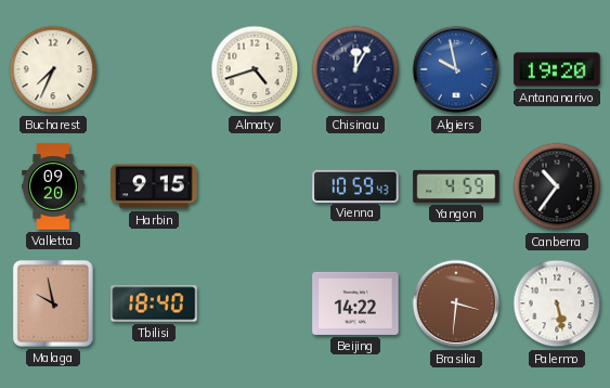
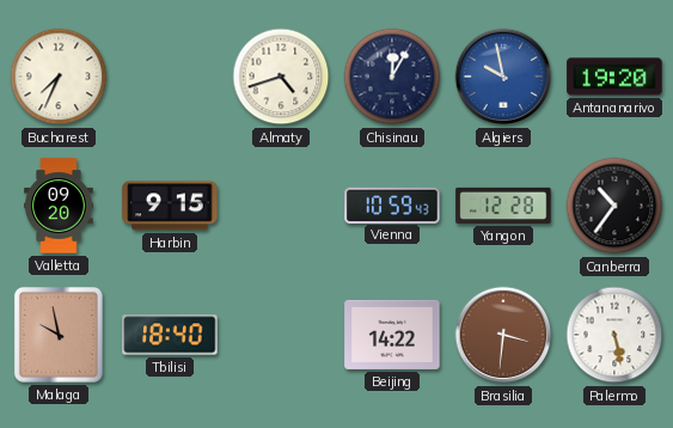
Yangon: 4:59 -> 12:28
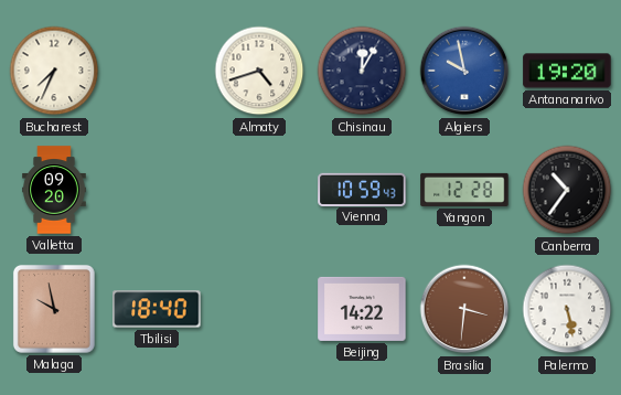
Harbin: 9:15 -> none
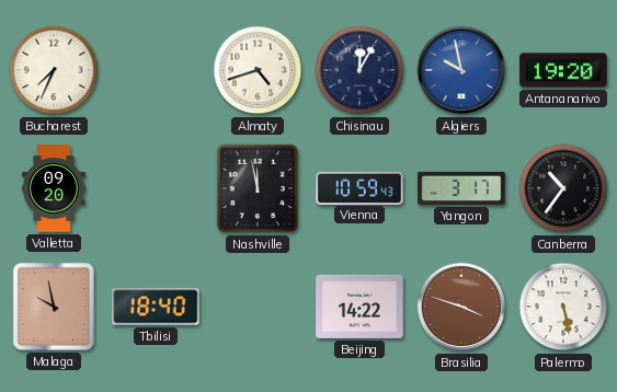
Nashville: none -> 11:58
Yangon: 12:28 -> 3:17
Brasilia: 3:31 -> 3:48
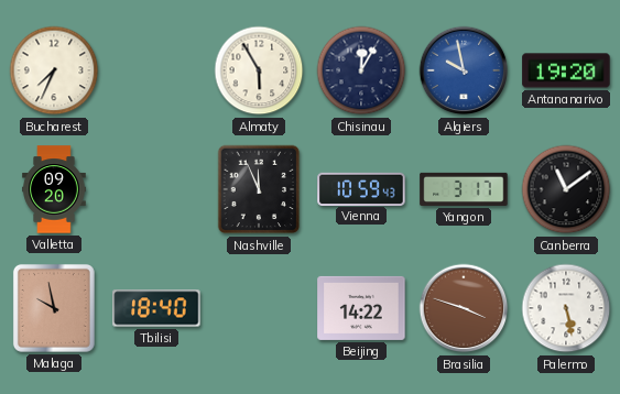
Almaty: 4:42 -> 5:55
Nashville: 11:58 -> 11:56
Canberra: 10:36 -> 11:09
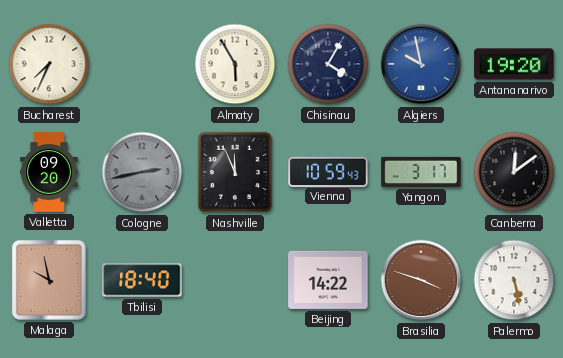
Chisinau: 12:05 -> 4:05
Cologne: none -> 2:43
Canberra: 11:09 -> 12:09
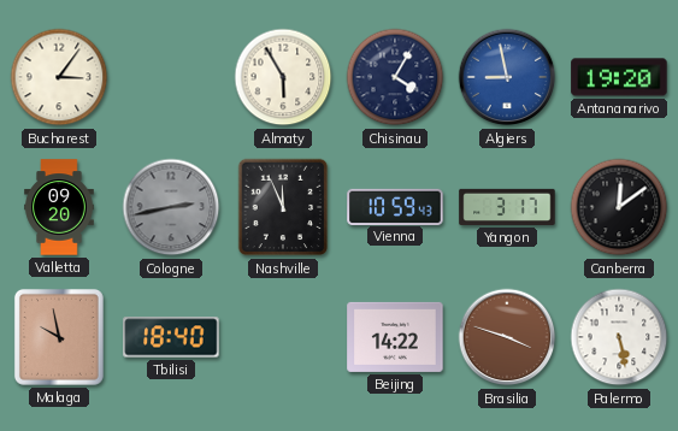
Bucharest: 7:34 -> 3:06
Algiers: 9:58 -> 8:58
